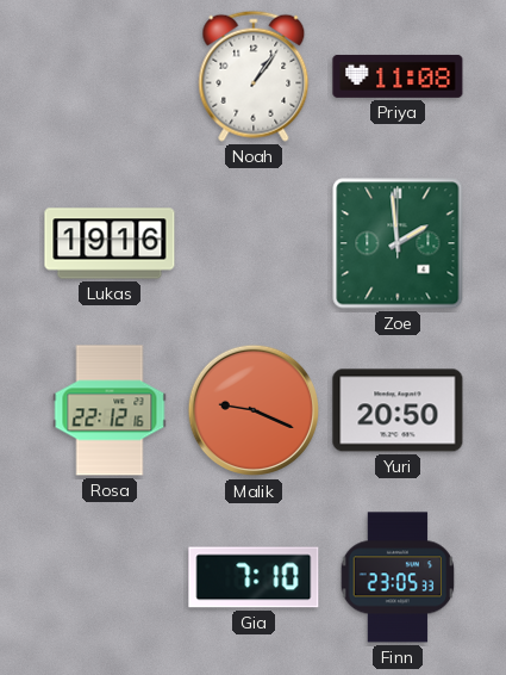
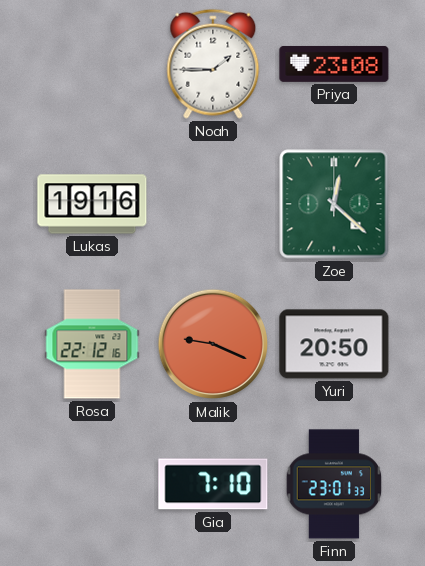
Noah: 1:06 -> 1:45
Priya: 11:08 -> 23:08
Zoe: 1:59 -> 12:22
Finn: 23:05 -> 23:01
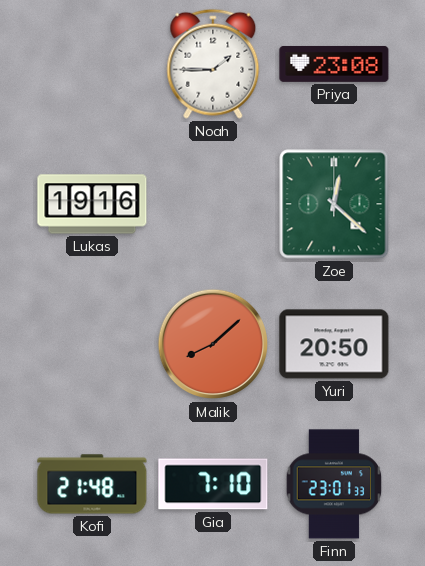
Rosa: 22:12 -> none
Malik: 9:19 -> 8:08
Kofi: none -> 21:48
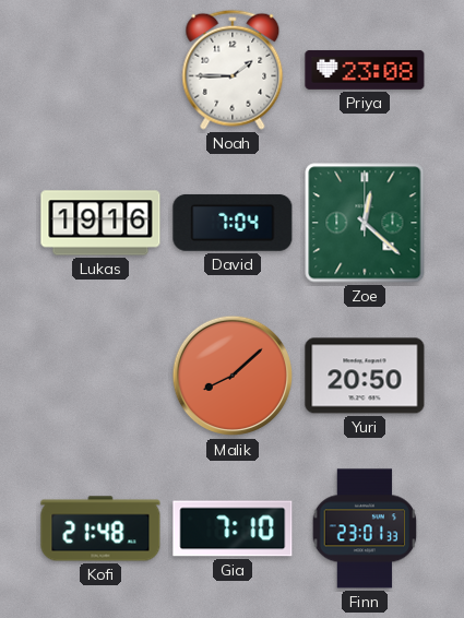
David: none -> 7:04
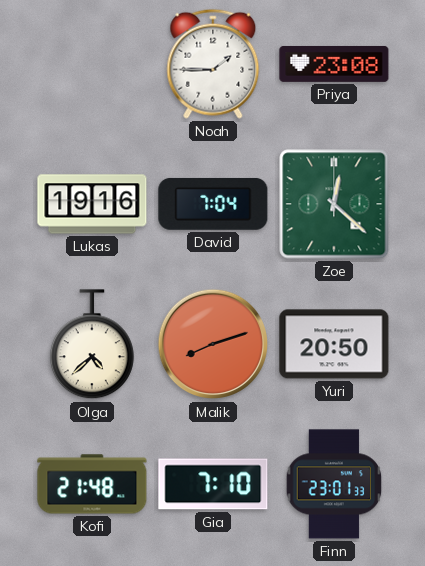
Olga: none -> 4:38
Malik: 8:08 -> 8:12
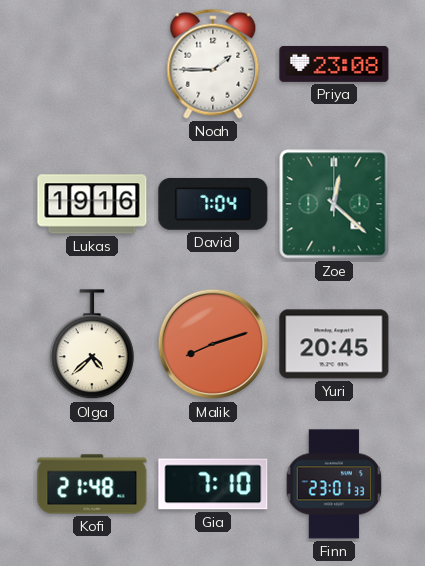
Yuri: 20:50 -> 20:45
